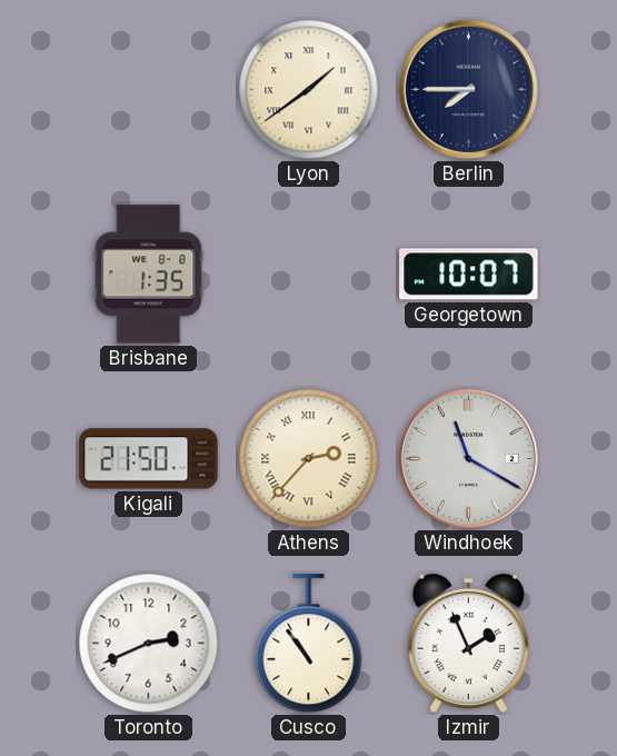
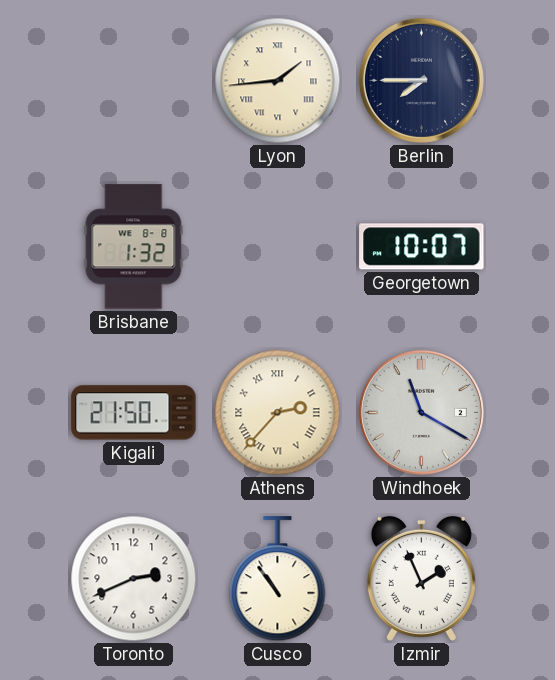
Lyon: 1:39 -> 1:44
Brisbane: 1:35 -> 1:32
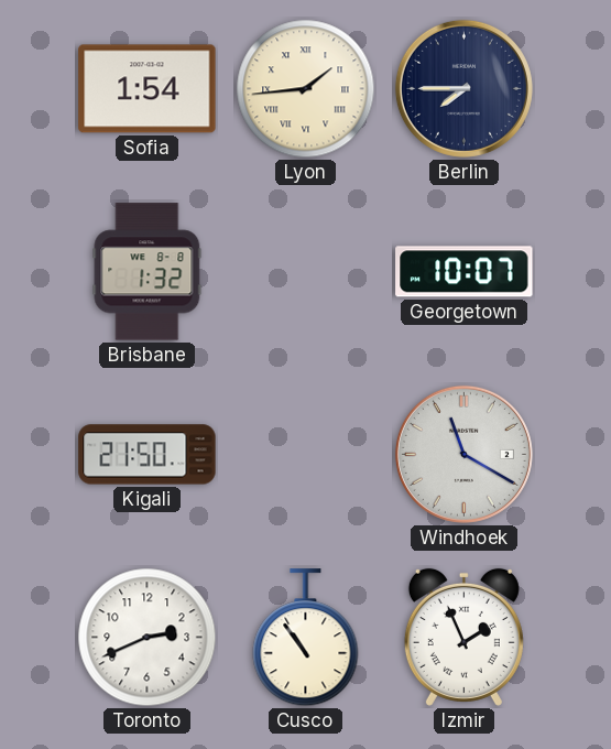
Sofia: none -> 1:54
Athens: 2:37 -> none
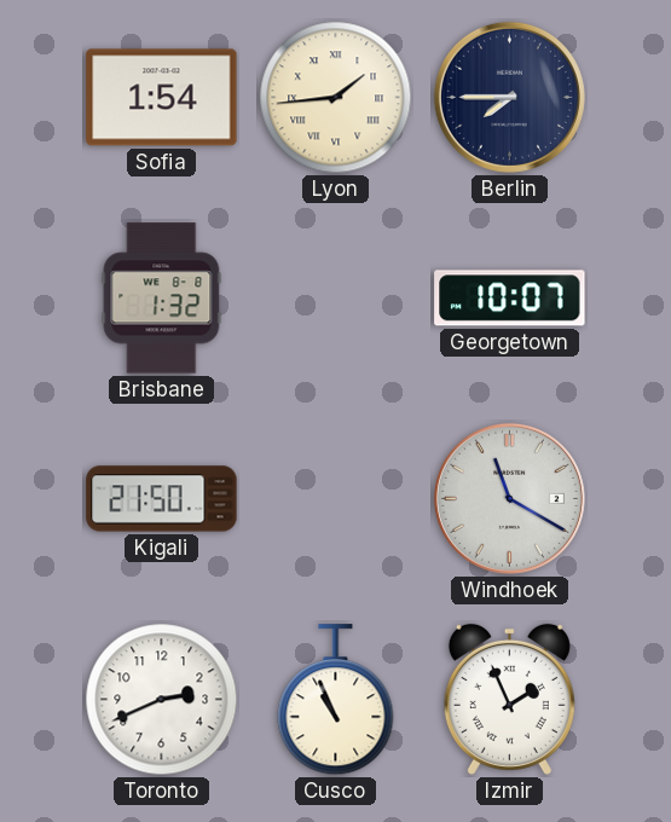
Cusco: 10:54 -> 10:56
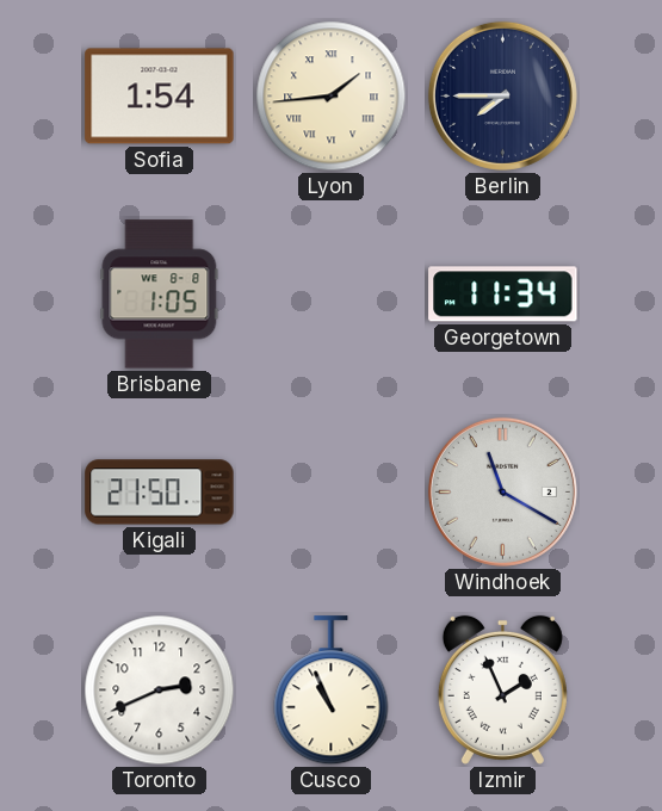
Brisbane: 1:32 -> 1:05
Georgetown: 10:07 -> 11:34
